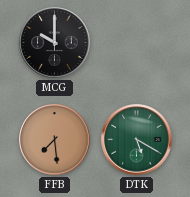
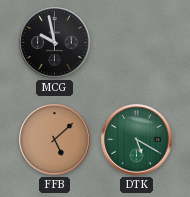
MCG: 10:00 -> 9:58
FFB: 7:29 -> 5:08
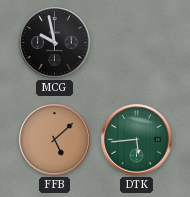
DTK: 5:20 -> 5:44
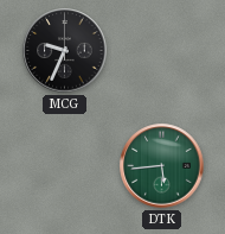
MCG: 9:58 -> 9:34
FFB: 5:08 -> none
